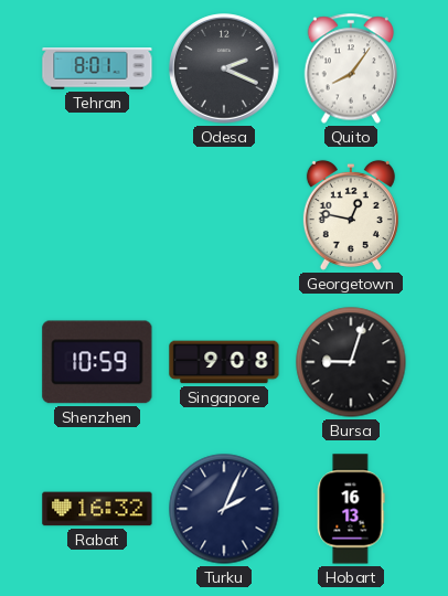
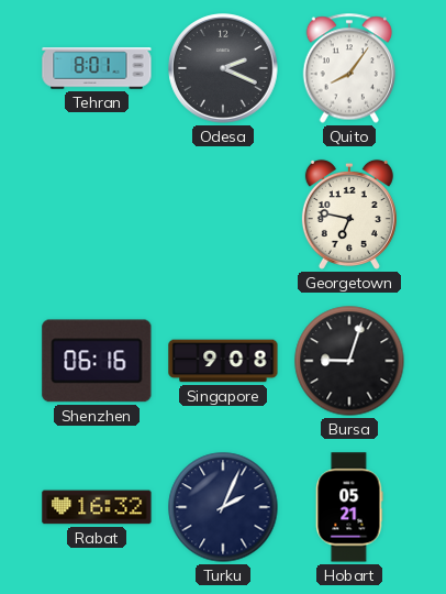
Georgetown: 12:47 -> 6:47
Shenzhen: 10:59 -> 06:16
Hobart: 16:13 -> 05:21
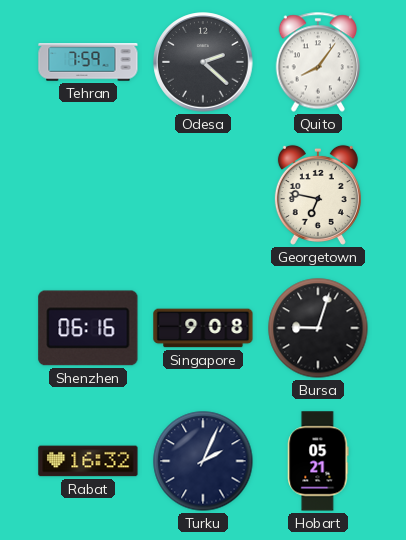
Tehran: 8:01 -> 7:59
Odesa: 2:19 -> 2:22
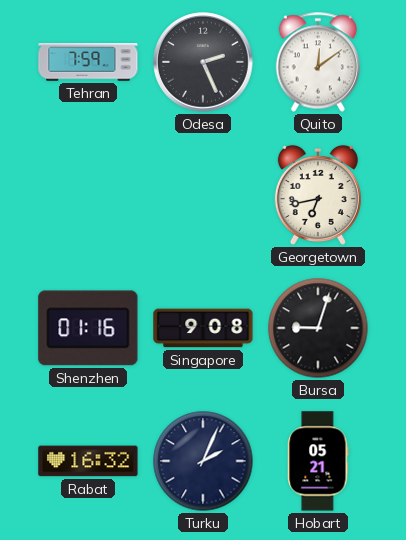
Odesa: 2:22 -> 2:26
Quito: 8:06 -> 12:09
Georgetown: 6:47 -> 6:43
Shenzhen: 06:16 -> 01:16
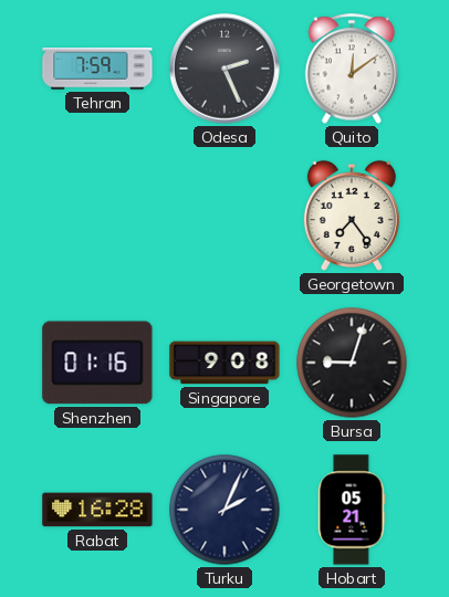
Georgetown: 6:43 -> 7:24
Rabat: 16:32 -> 16:28
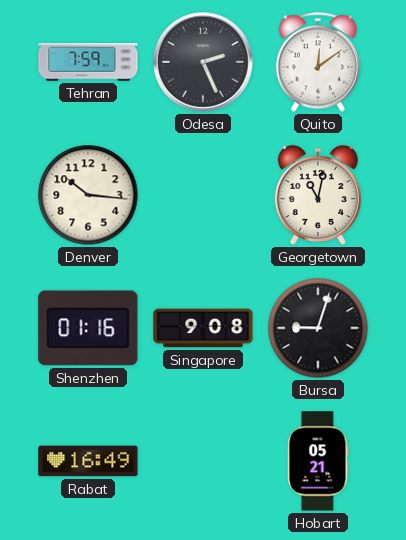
Denver: none -> 10:16
Georgetown: 7:24 -> 11:02
Rabat: 16:28 -> 16:49
Turku: 2:04 -> none
